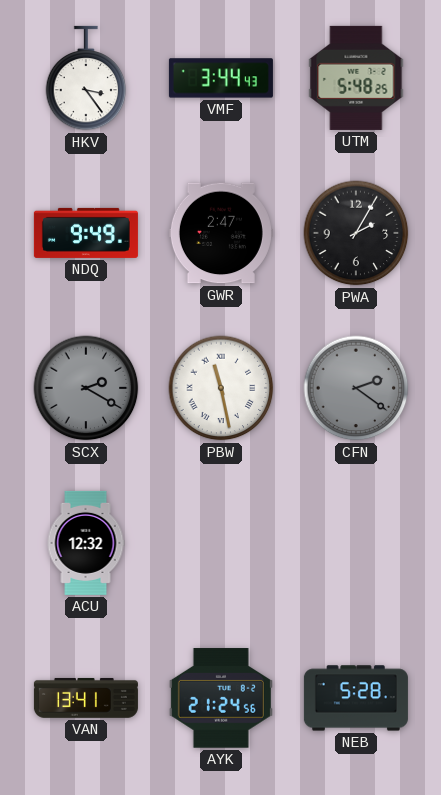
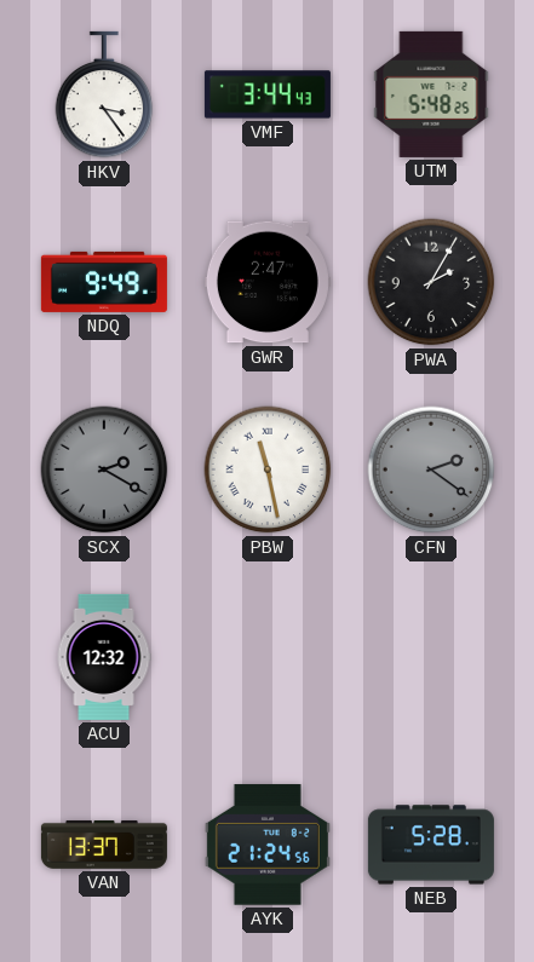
VAN: 13:41 -> 13:37
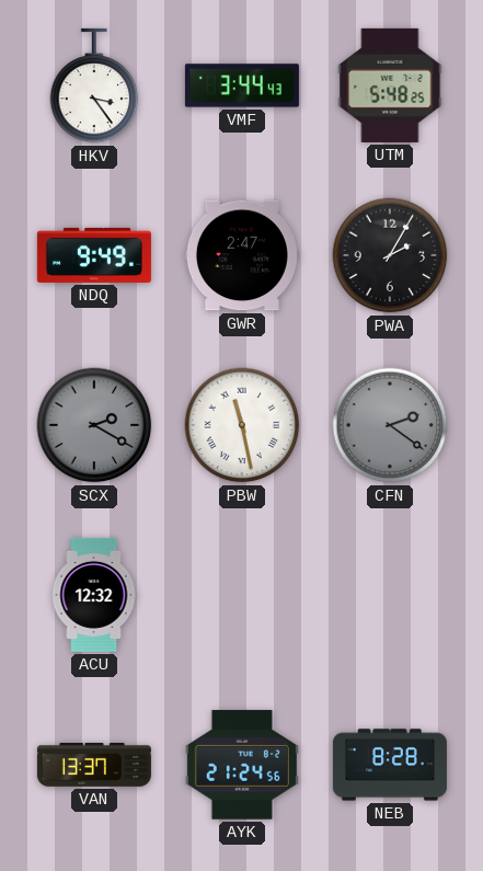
NEB: 5:28 -> 8:28
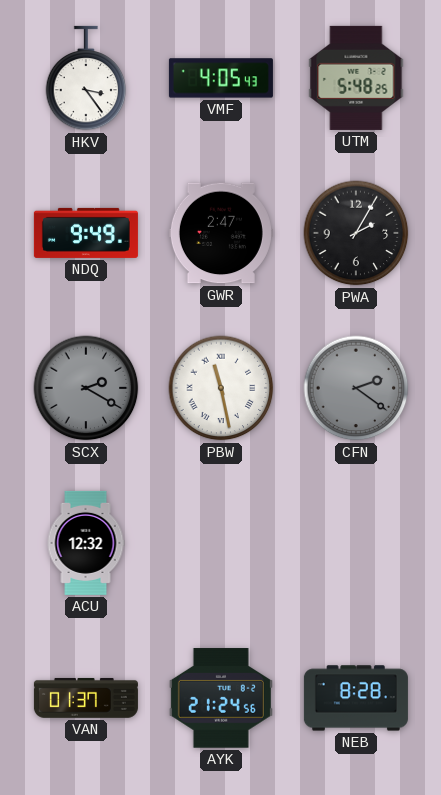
VMF: 3:44 -> 4:05
VAN: 13:37 -> 01:37
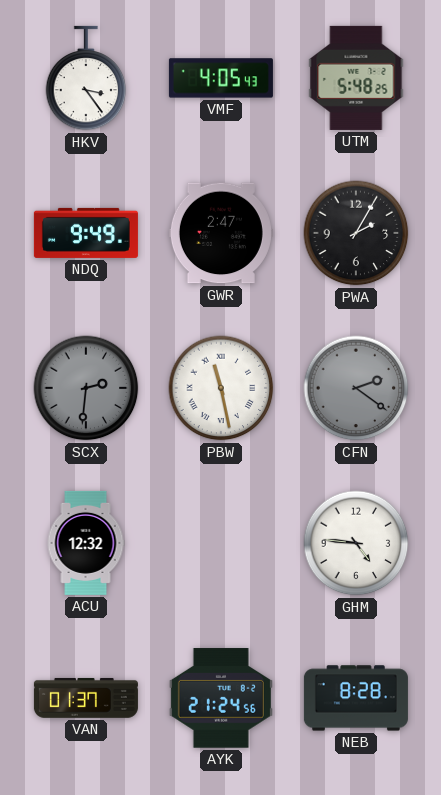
SCX: 2:20 -> 2:31
GHM: none -> 4:46
